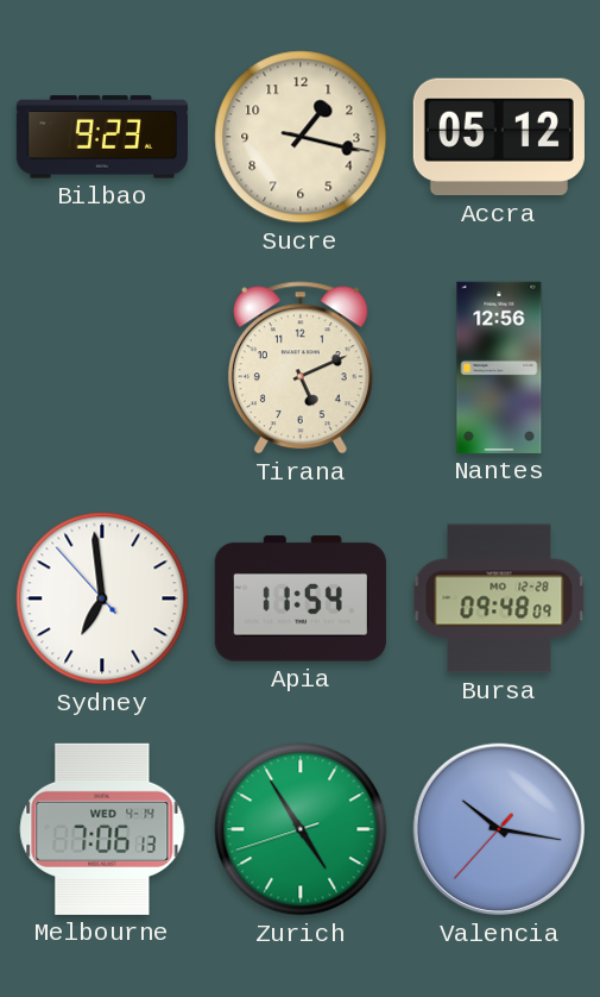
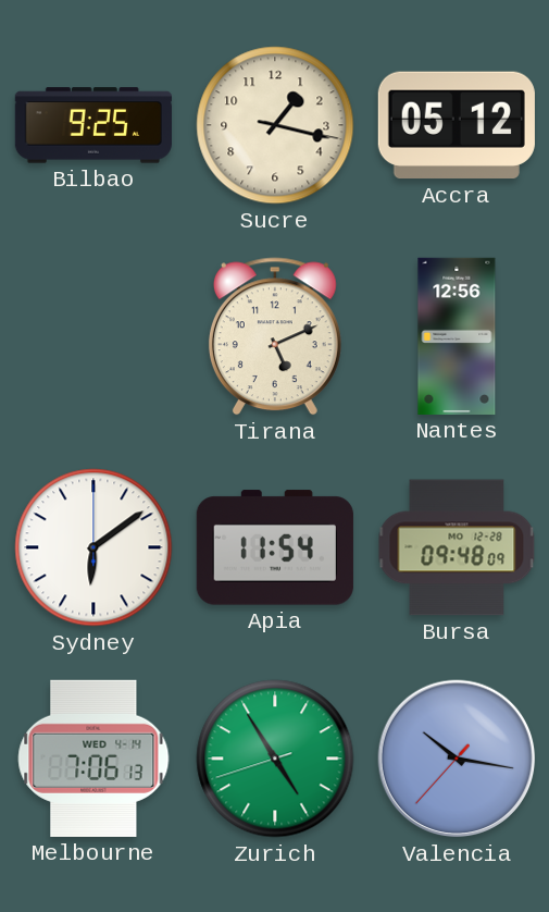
Bilbao: 9:23 -> 9:25
Sydney: 6:58 -> 6:09
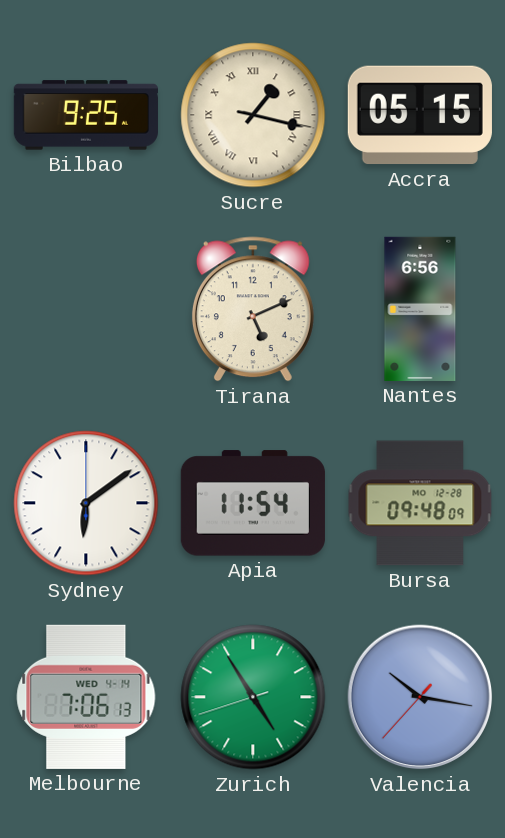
Sucre numerals: Arabic -> Roman
Accra: 05:12 -> 05:15
Nantes: 12:56 -> 6:56
